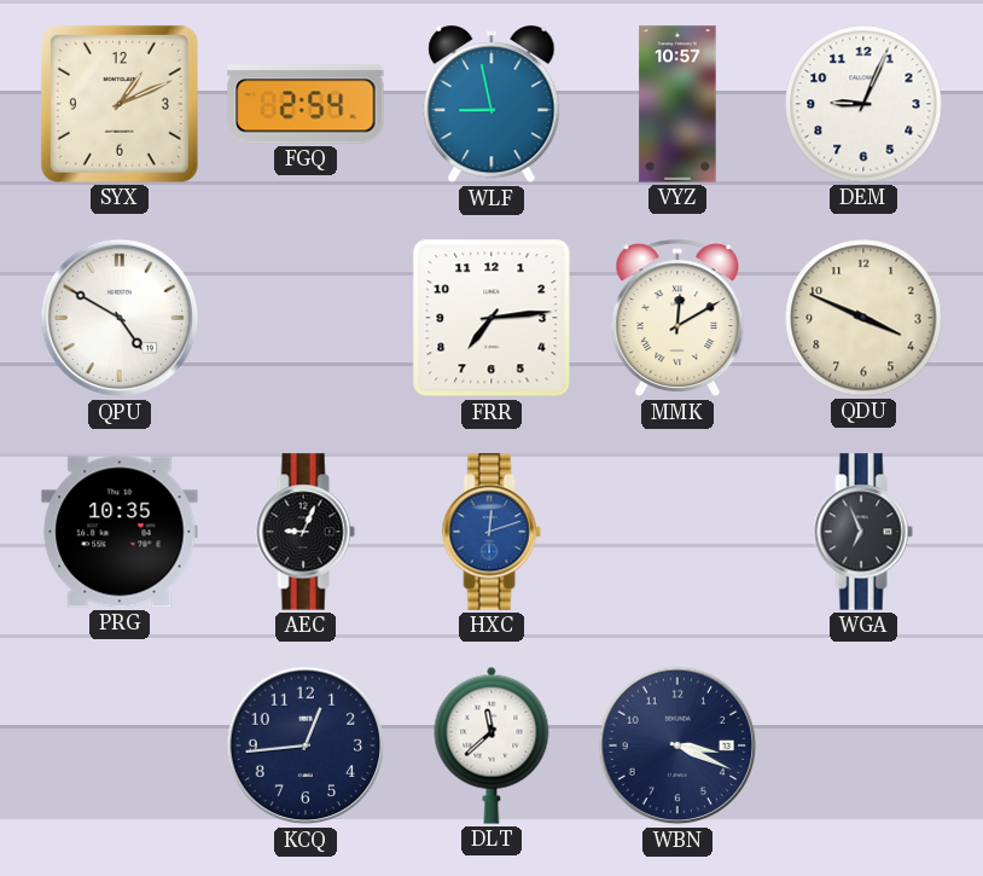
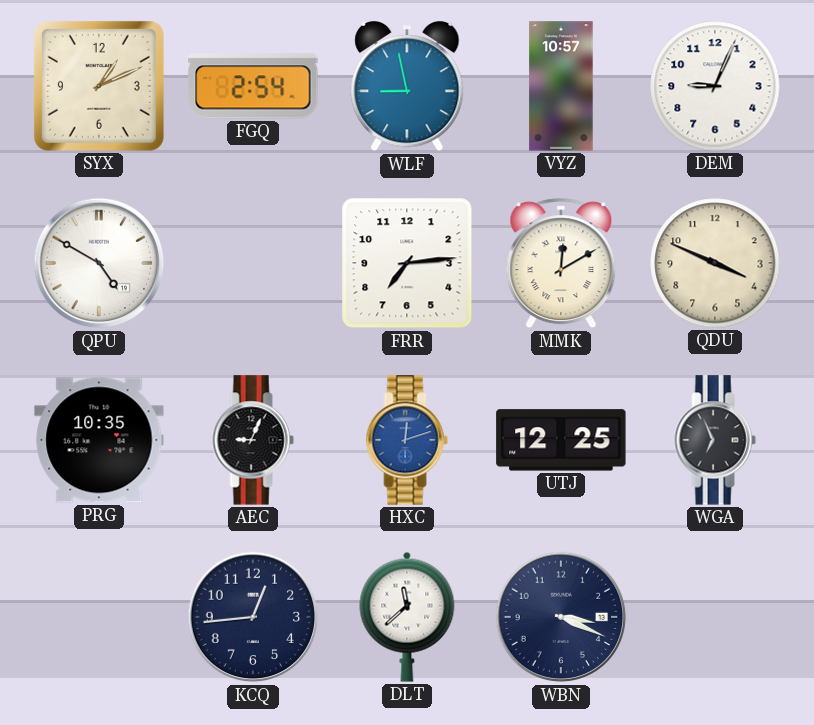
UTJ: none -> 12:25
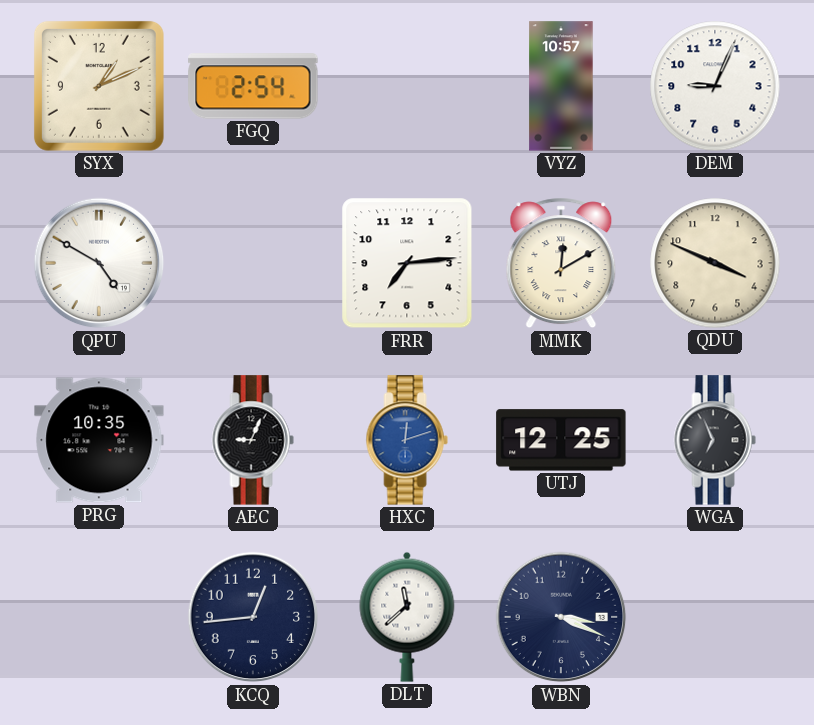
WLF: 8:58 -> none
